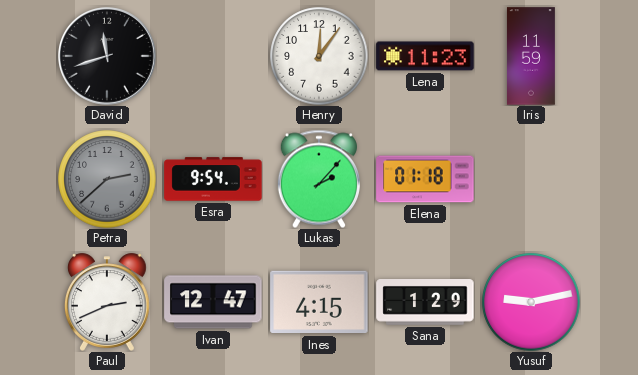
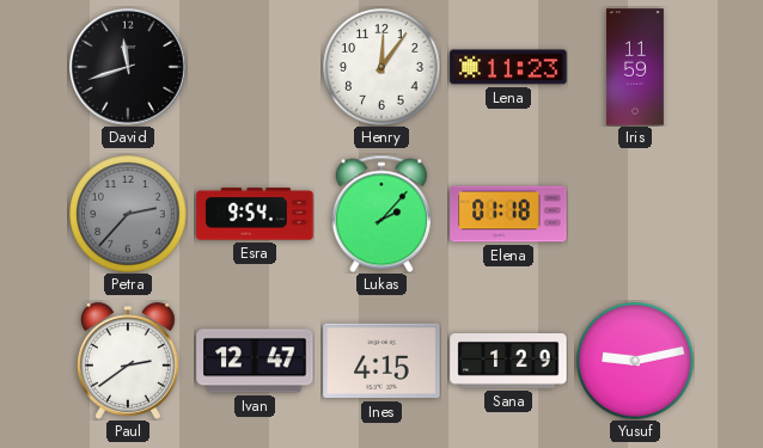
Petra: 2:38 -> 2:37
Paul: 2:41 -> 2:39
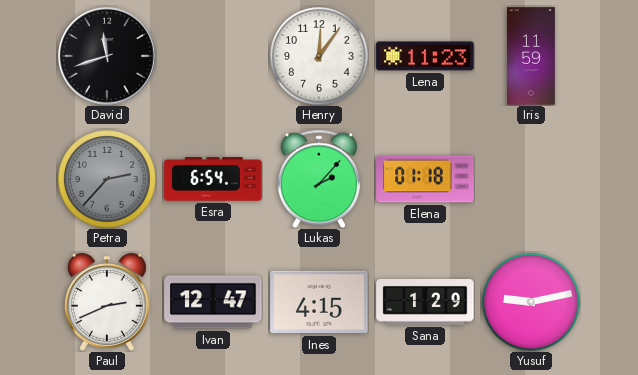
Esra: 9:54 -> 6:54
Paul: 2:39 -> 2:41
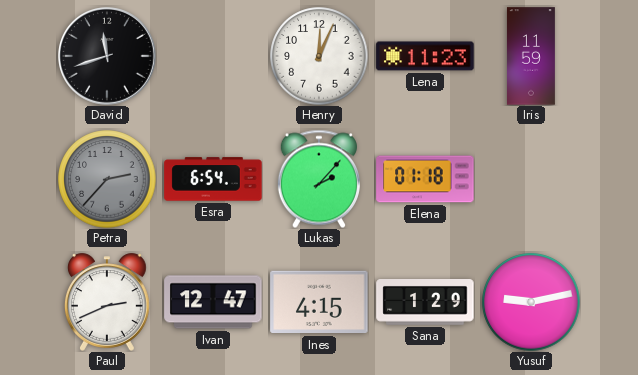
Henry: 12:06 -> 12:04
